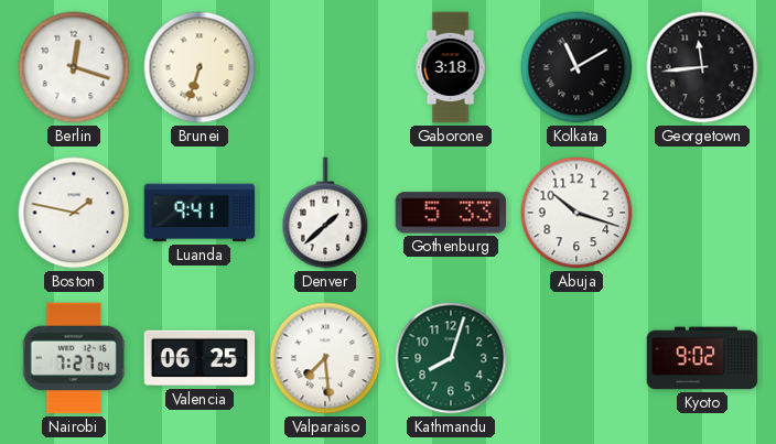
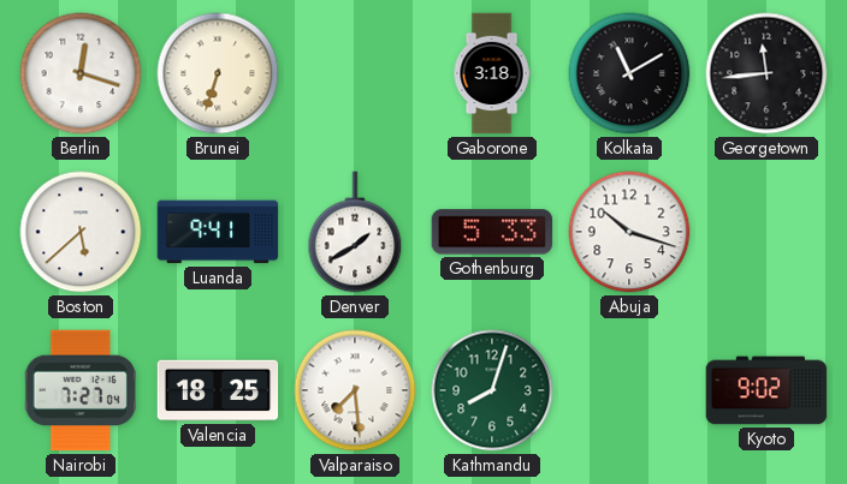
Boston: 1:47 -> 5:38
Denver: 1:38 -> 1:40
Valencia: 06:25 -> 18:25
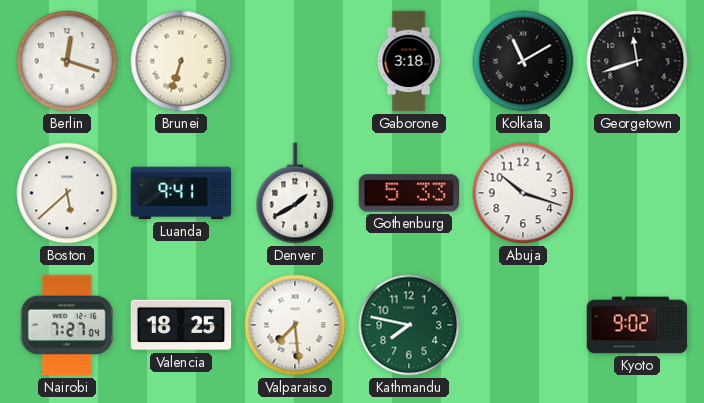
Georgetown: 11:44 -> 11:42
Kathmandu: 8:03 -> 7:47
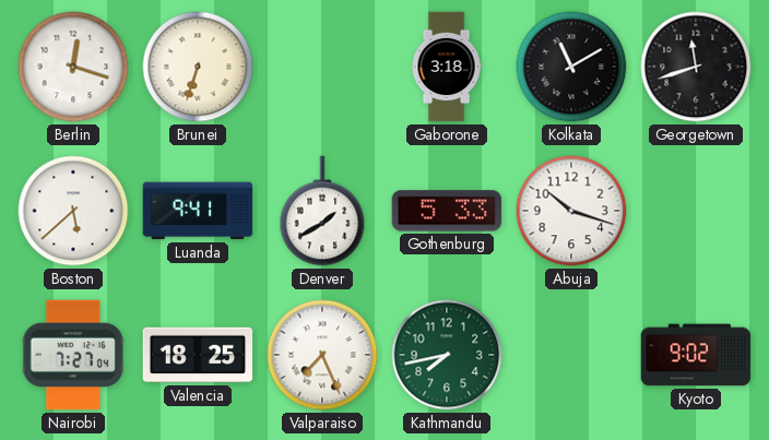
Valparaiso: 7:29 -> 7:26
Kathmandu: 7:47 -> 7:43
